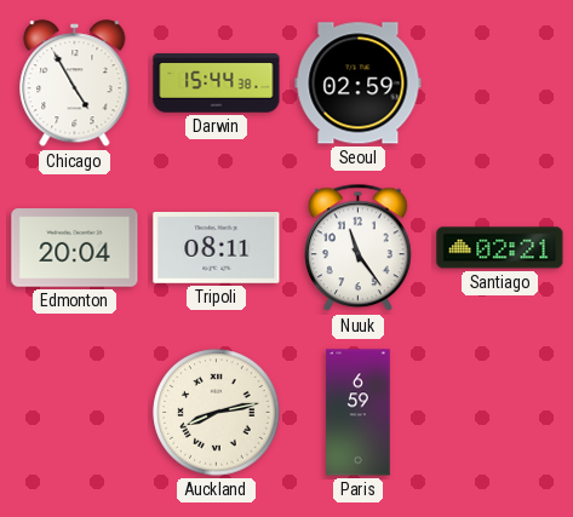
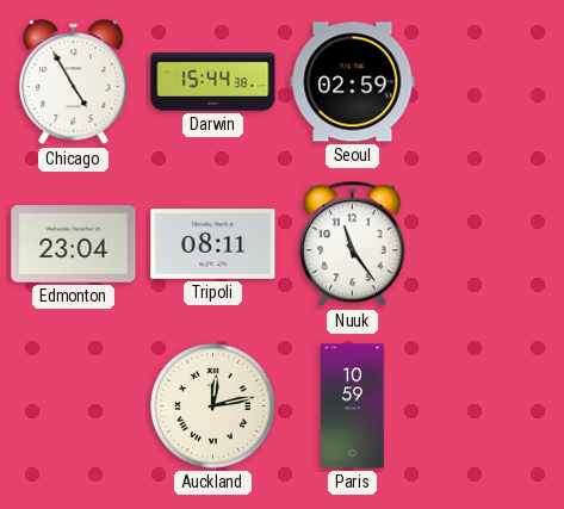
Edmonton: 20:04 -> 23:04
Santiago: 02:21 -> none
Auckland: 8:13 -> 12:13
Paris: 6:59 -> 10:59
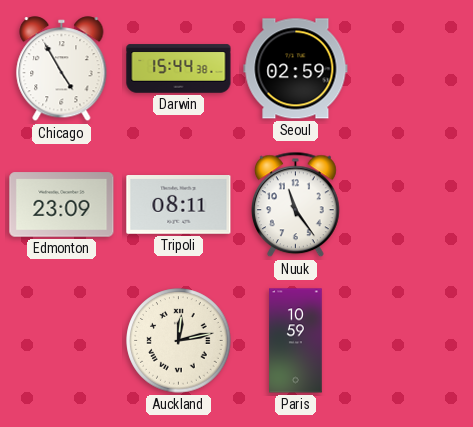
Edmonton: 23:04 -> 23:09
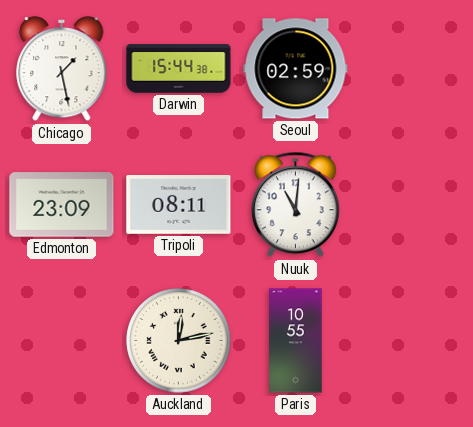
Chicago: 4:55 -> 1:28
Nuuk: 11:24 -> 11:01
Paris: 10:59 -> 10:55
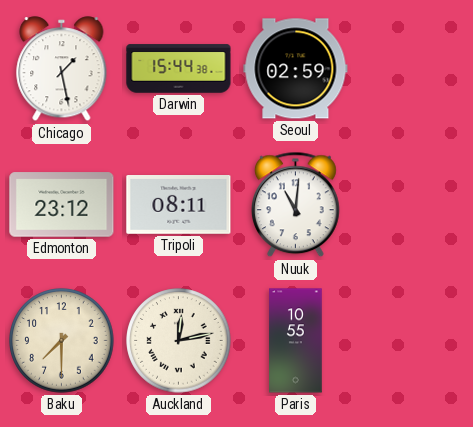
Edmonton: 23:09 -> 23:12
Baku: none -> 7:30
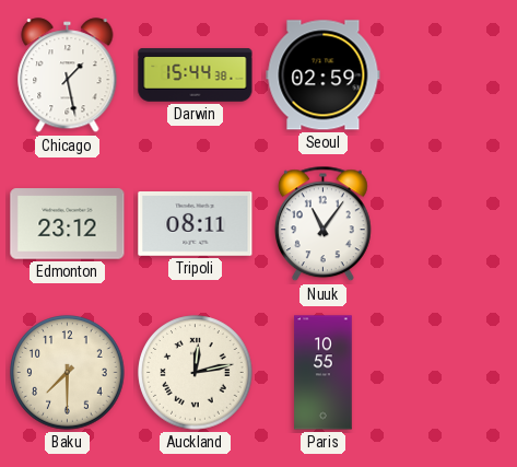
Nuuk: 11:01 -> 11:06
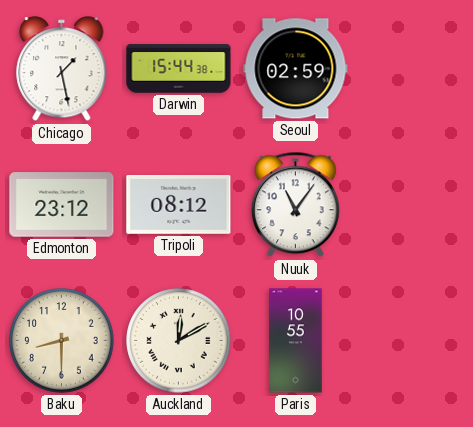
Tripoli: 08:11 -> 08:12
Baku: 7:30 -> 8:30
Auckland: 12:13 -> 12:10
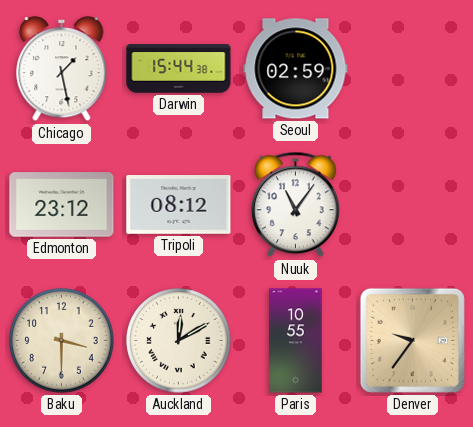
Baku: 8:30 -> 3:30
Denver: none -> 9:36
